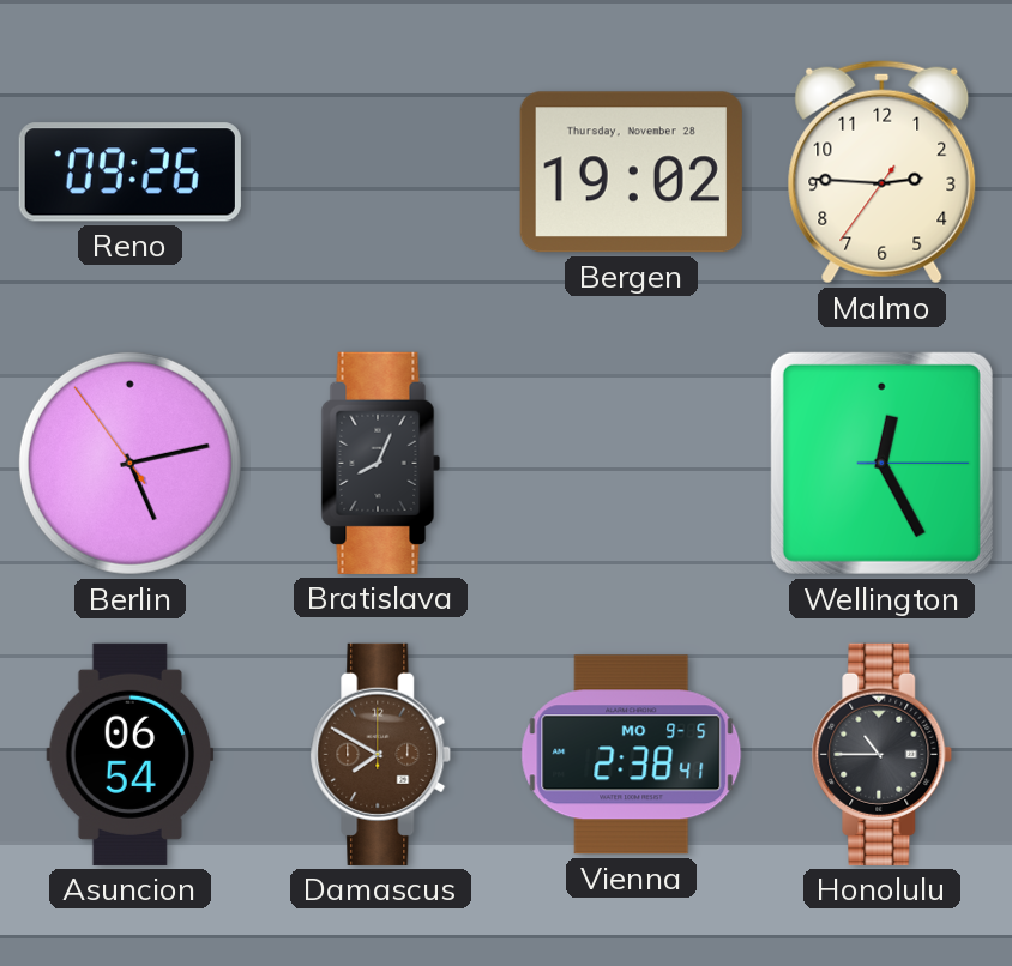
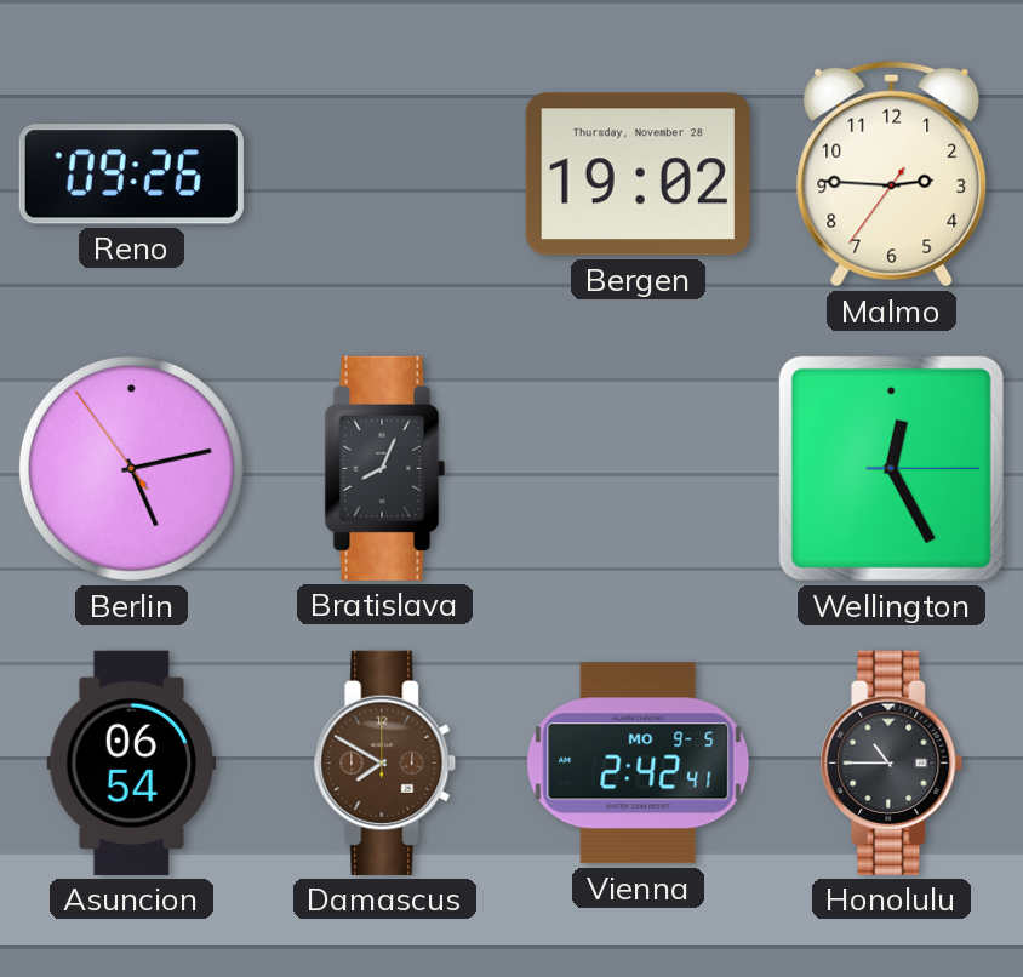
Vienna: 2:38 -> 2:42
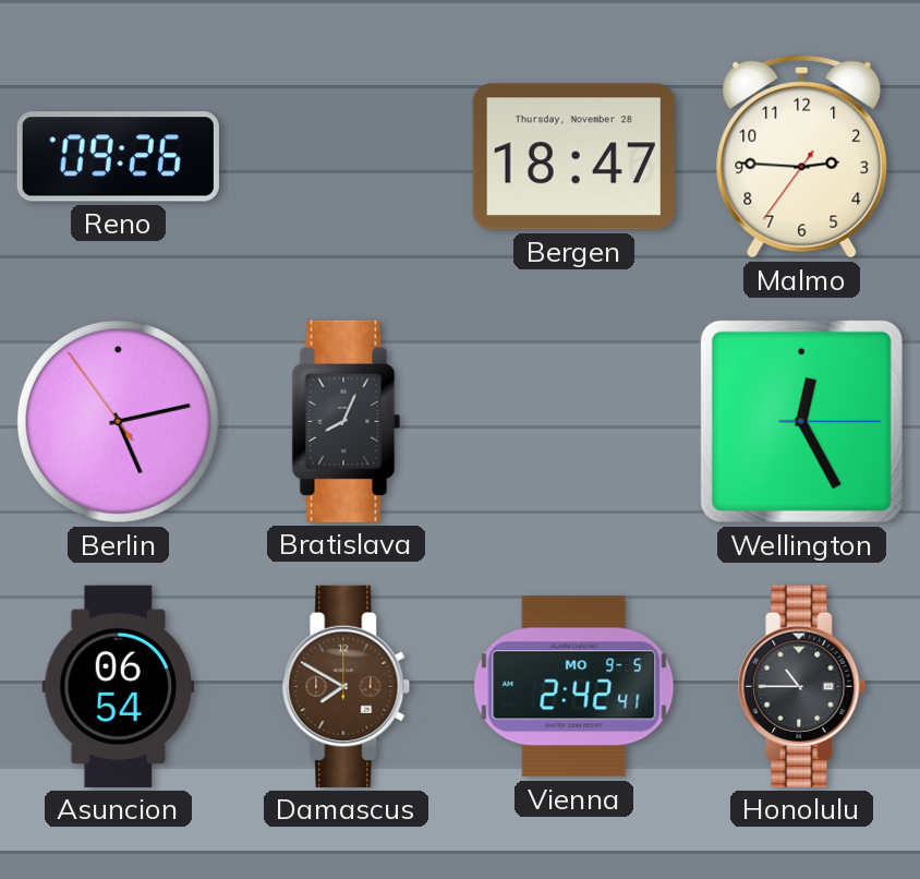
Bergen: 19:02 -> 18:47
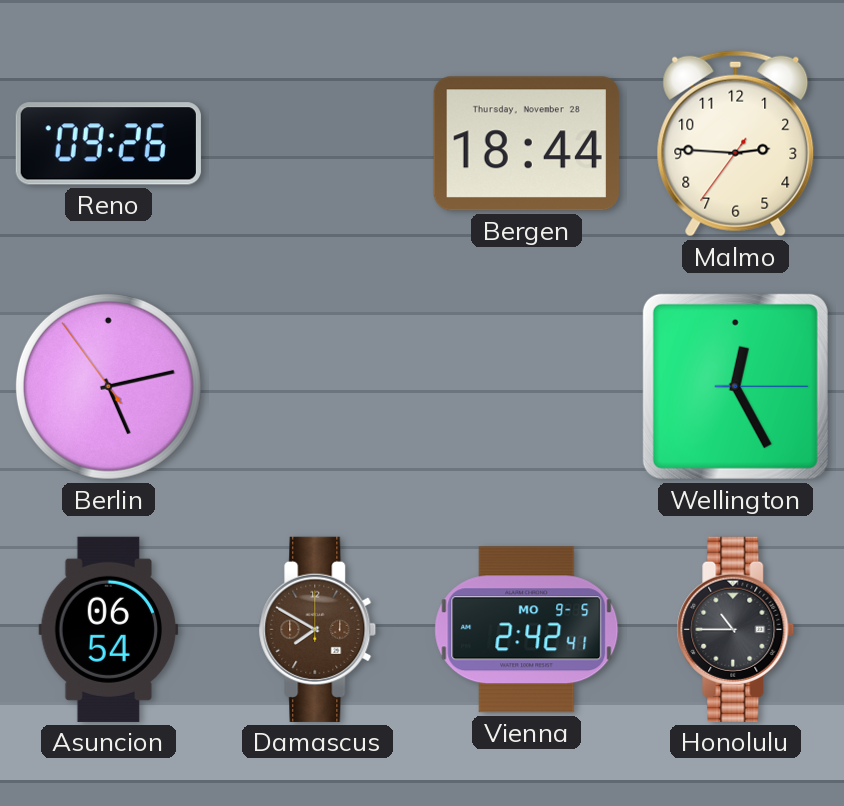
Bergen: 18:47 -> 18:44
Bratislava: 8:04 -> none
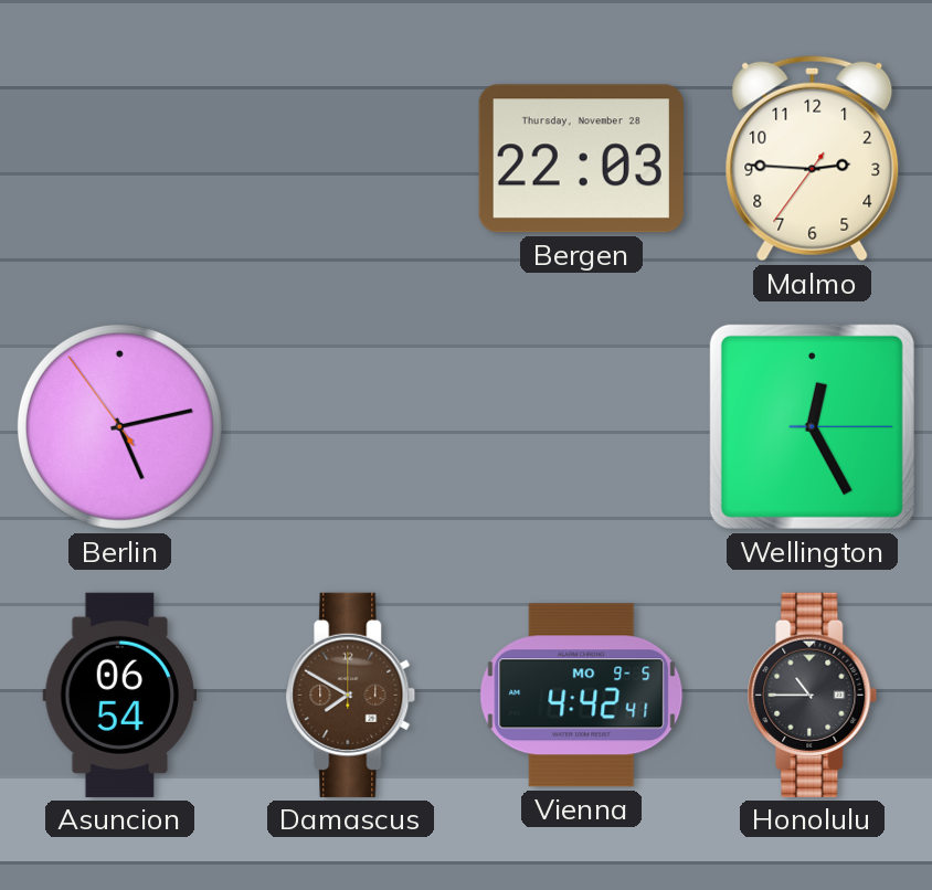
Reno: 09:26 -> none
Bergen: 18:44 -> 22:03
Vienna: 2:42 -> 4:42
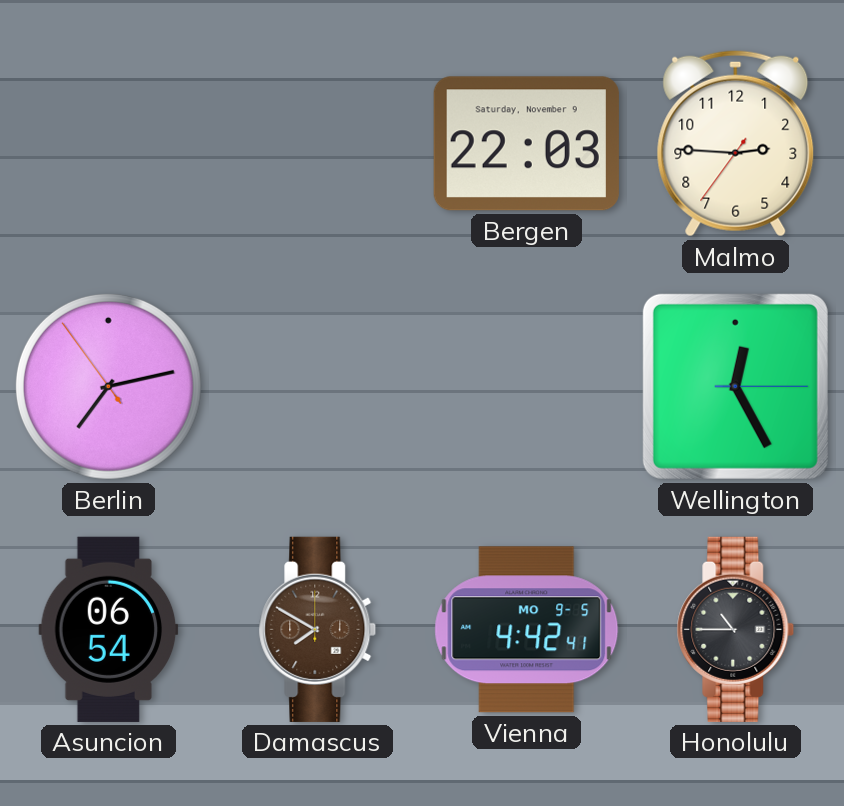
Bergen date: Thursday, November 28 -> Saturday, November 9
Berlin: 5:12 -> 7:12
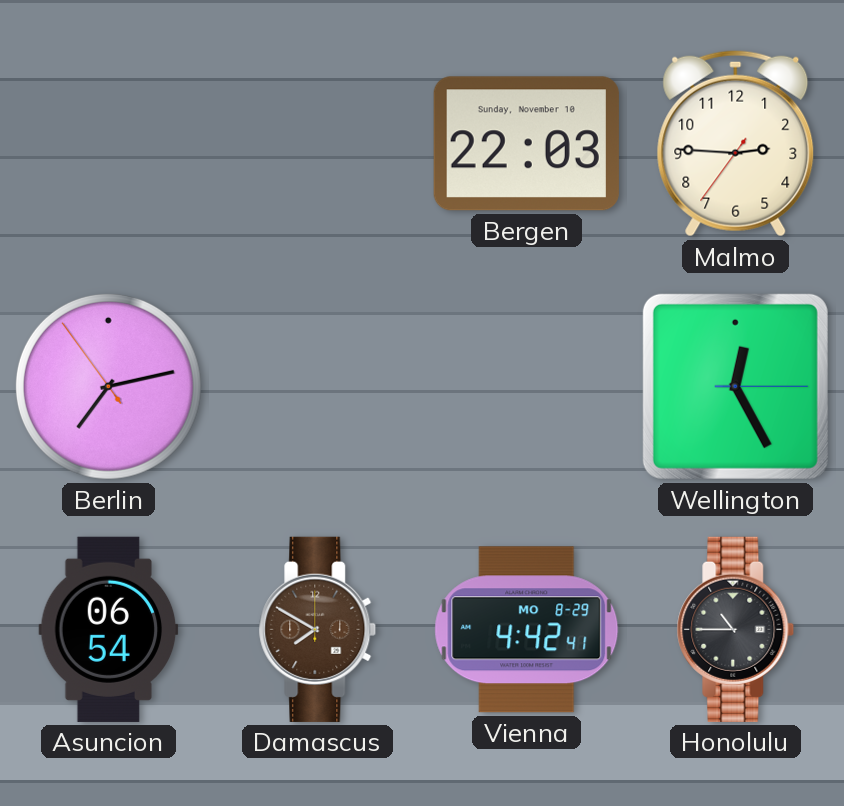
Bergen date: Saturday, November 9 -> Sunday, November 10
Vienna date: MO 9-5 -> MO 8-29
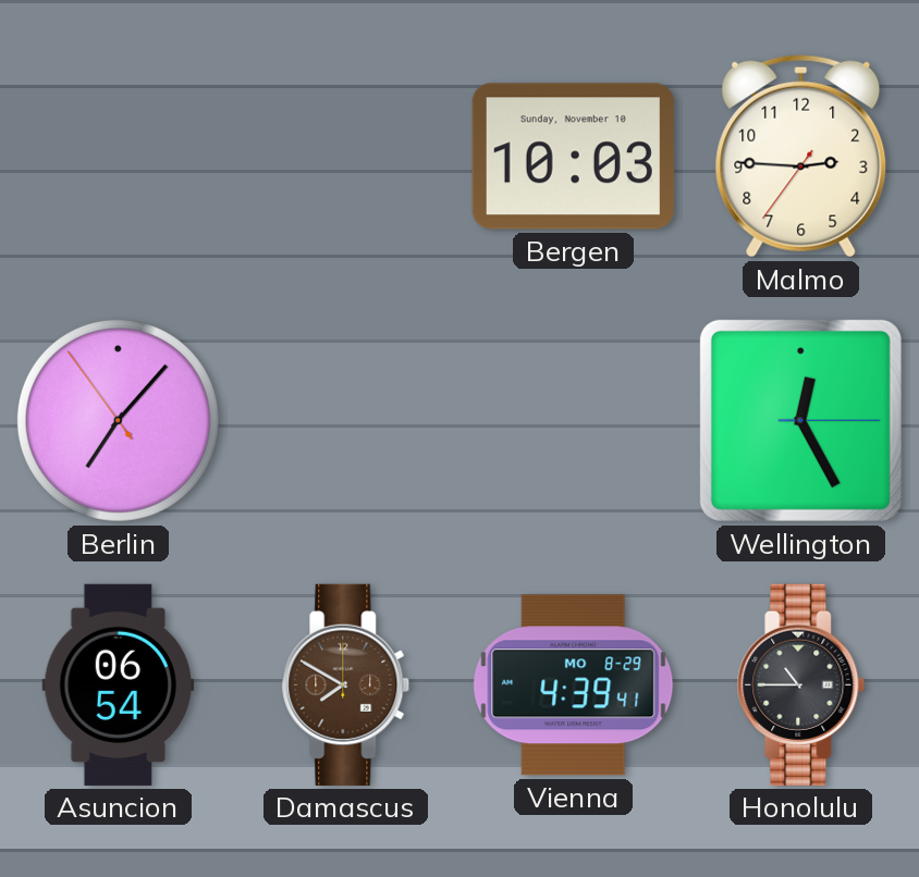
Bergen: 22:03 -> 10:03
Berlin: 7:12 -> 7:06
Vienna: 4:42 -> 4:39
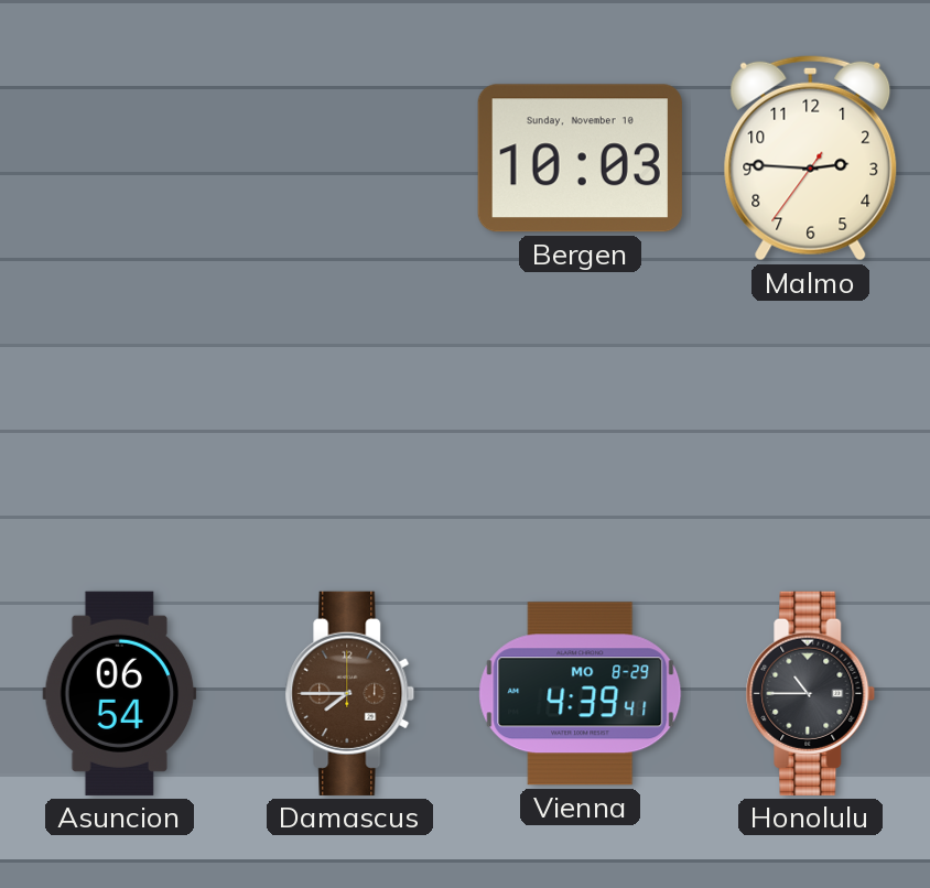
Berlin: 7:06 -> none
Wellington: 12:25 -> none
Damascus: 7:50 -> 7:45
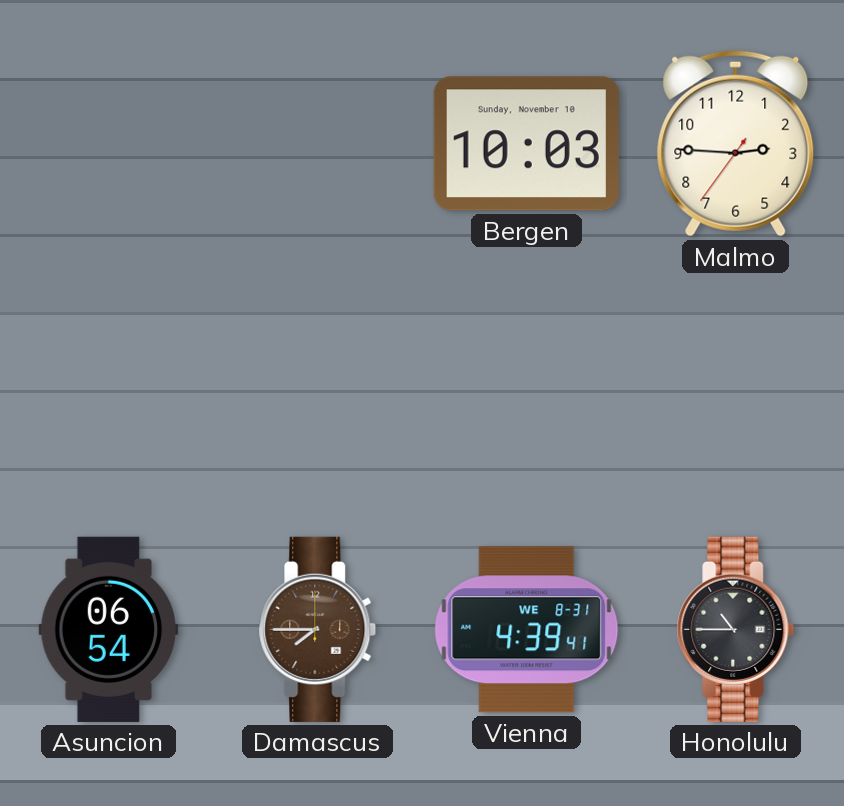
Vienna date: MO 8-29 -> WE 8-31
